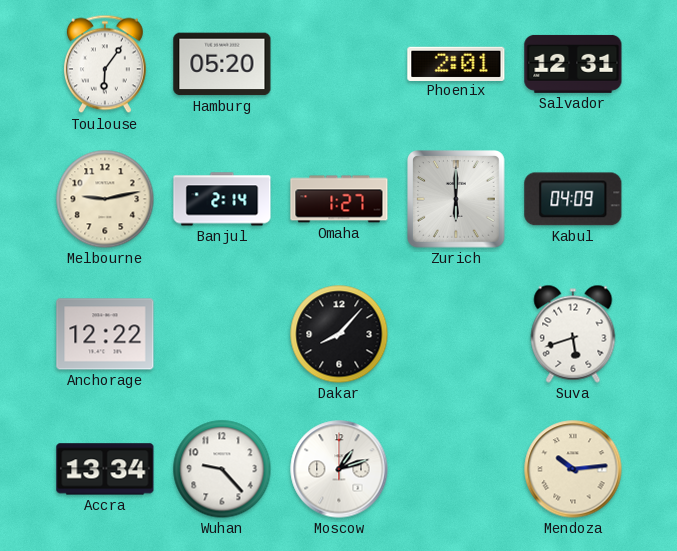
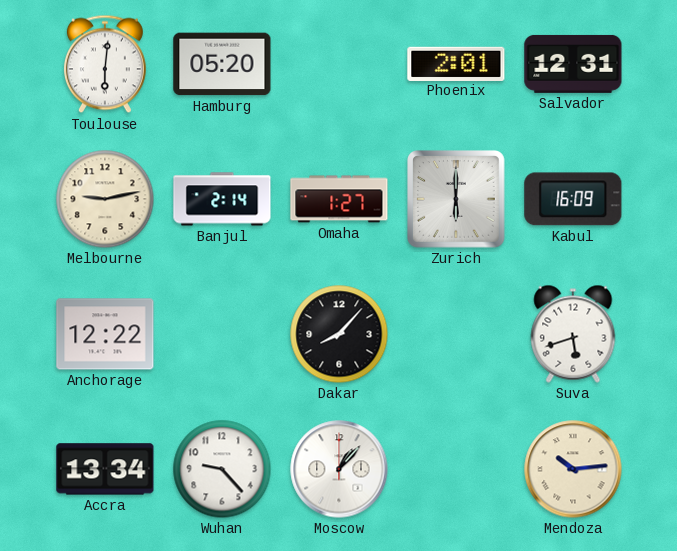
Toulouse: 6:06 -> 6:01
Kabul: 04:09 -> 16:09
Moscow: 1:12 -> 1:07
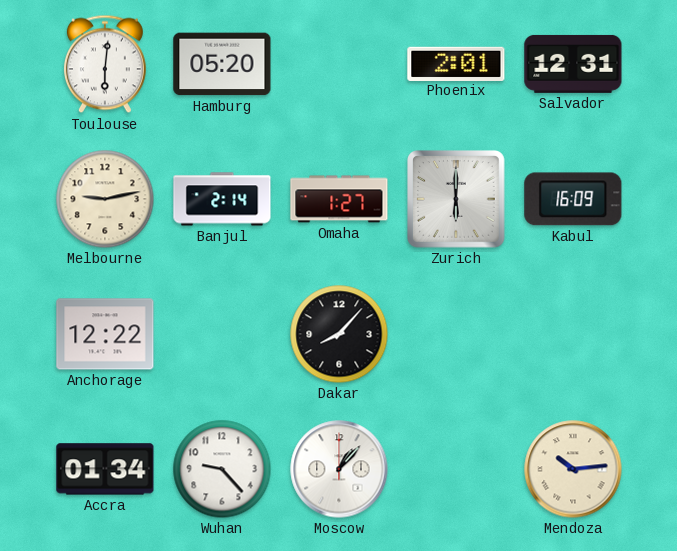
Suva: 5:42 -> none
Accra: 13:34 -> 01:34
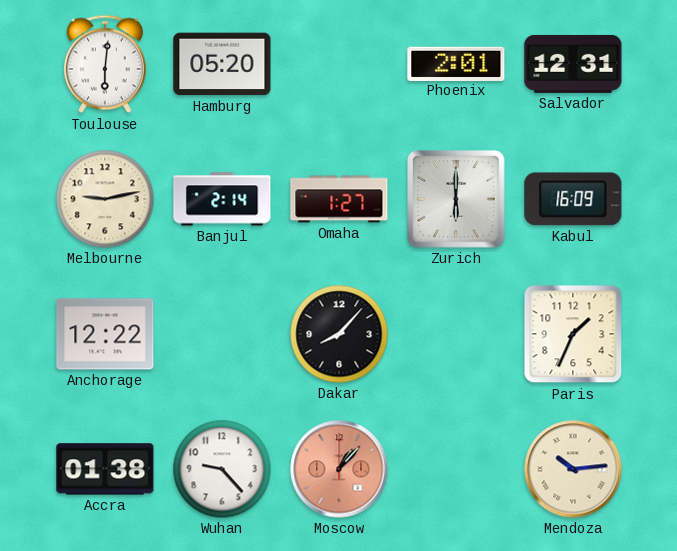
Paris: none -> 1:34
Accra: 01:34 -> 01:38
Moscow dial: white -> salmon
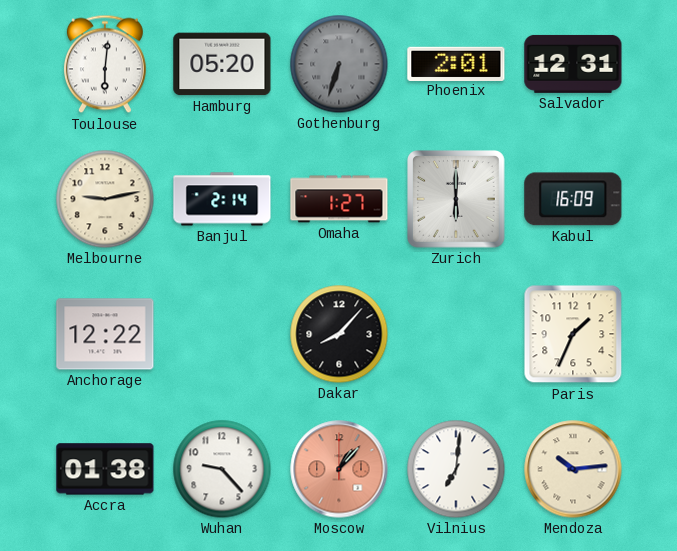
Gothenburg: none -> 6:33
Vilnius: none -> 7:01
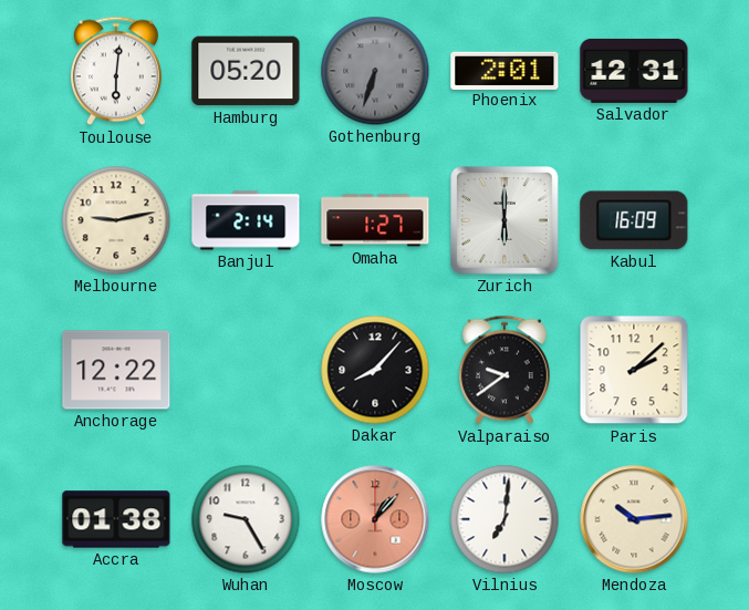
Valparaiso: none -> 9:39
Paris: 1:34 -> 2:08
Wuhan: 9:23 -> 9:25
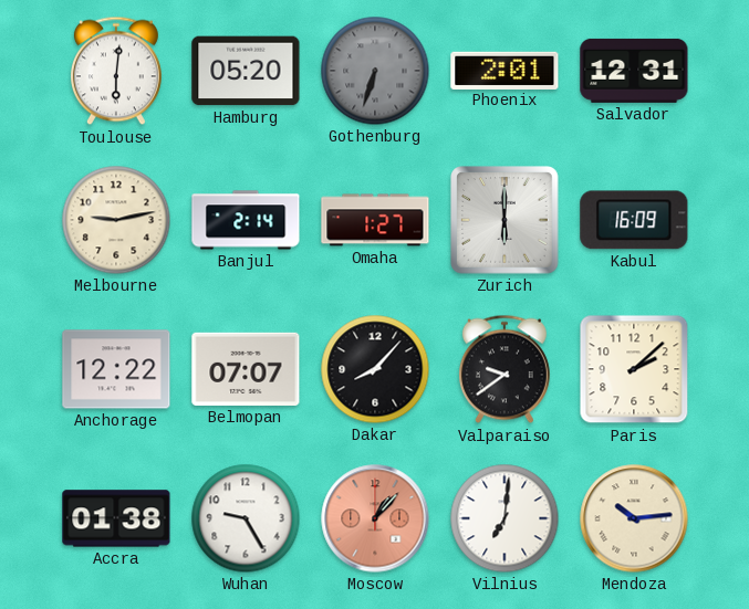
Belmopan: none -> 07:07
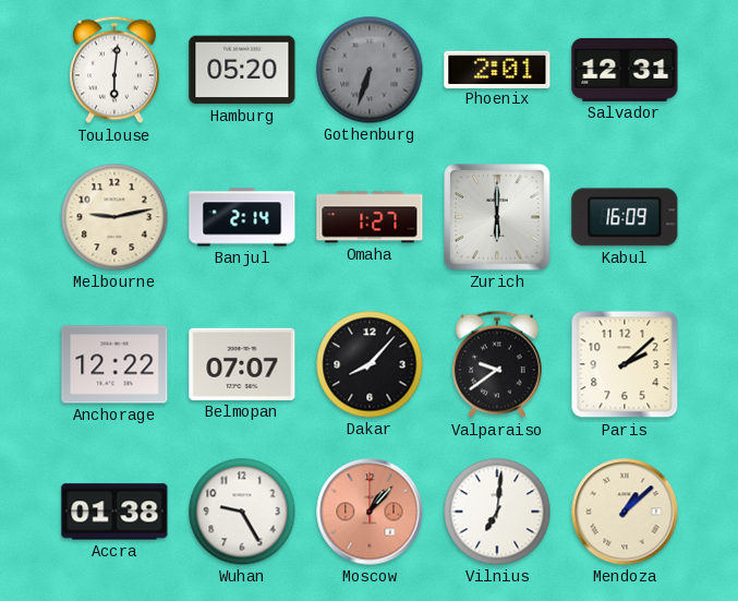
Mendoza: 10:14 -> 1:08
